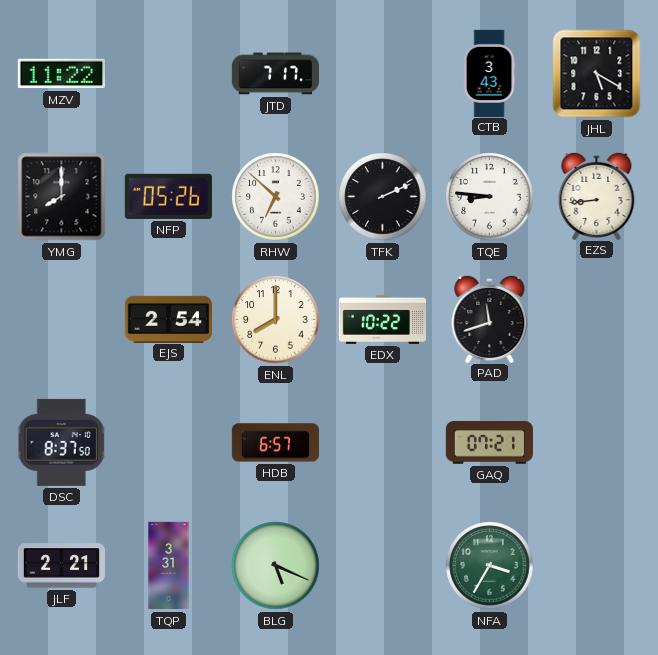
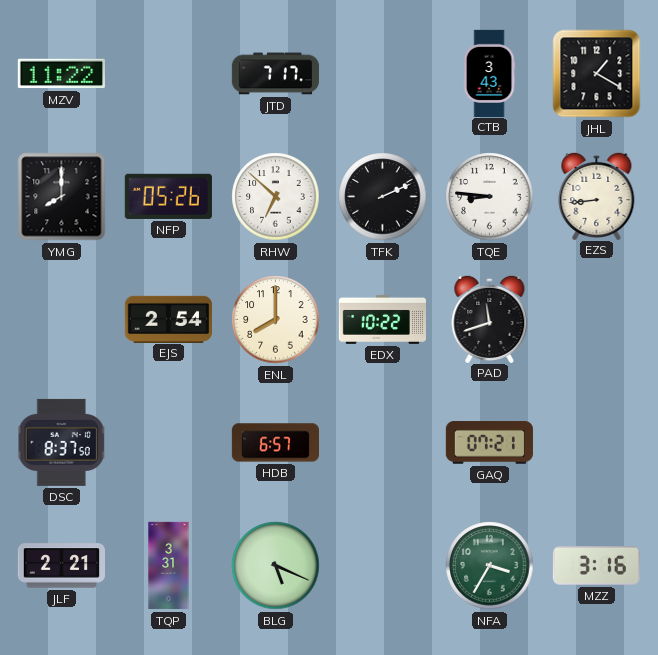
JHL: 5:20 -> 1:20
MZZ: none -> 3:16
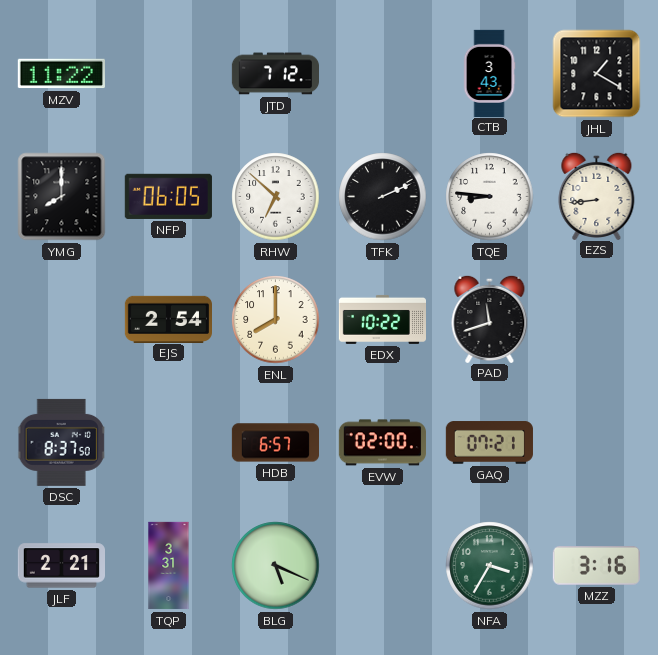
JTD: 7:17 -> 7:12
NFP: 05:26 -> 06:05
EVW: none -> 02:00
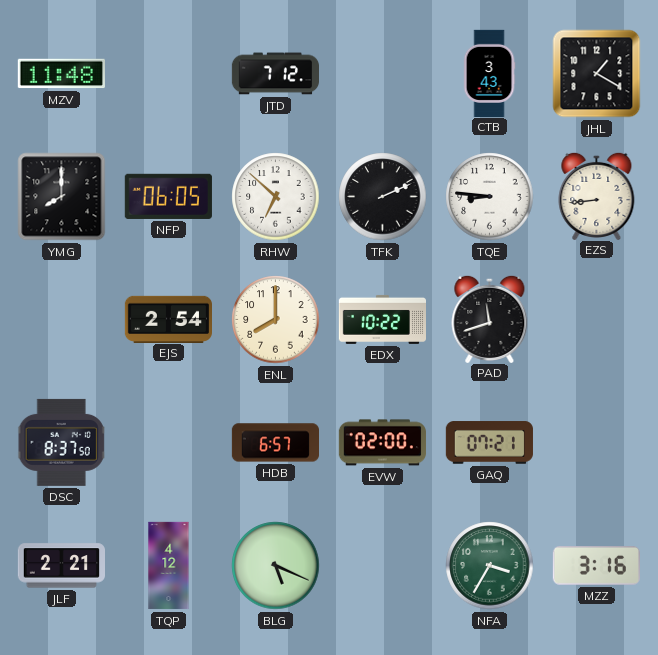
MZV: 11:22 -> 11:48
TQP: 3:31 -> 4:12
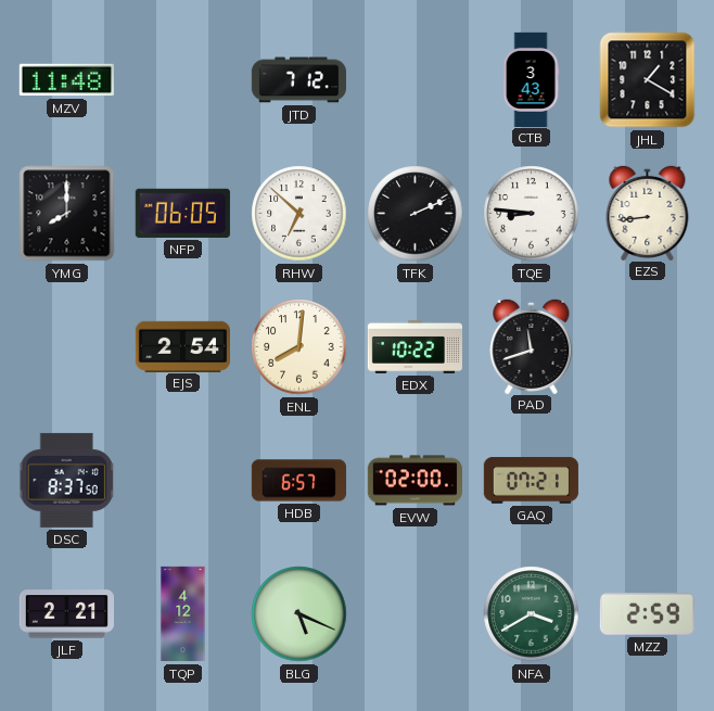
ENL: 8:00 -> 8:01
NFA: 3:35 -> 3:40
MZZ: 3:16 -> 2:59
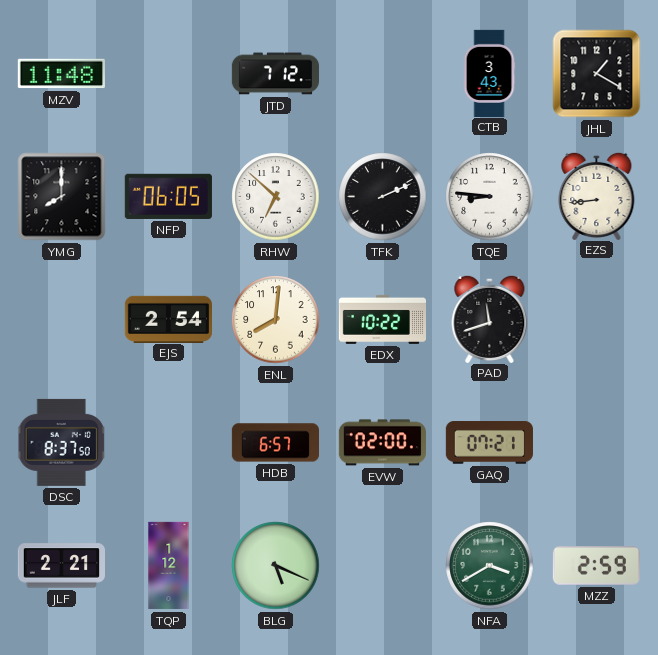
TQP: 4:12 -> 1:12
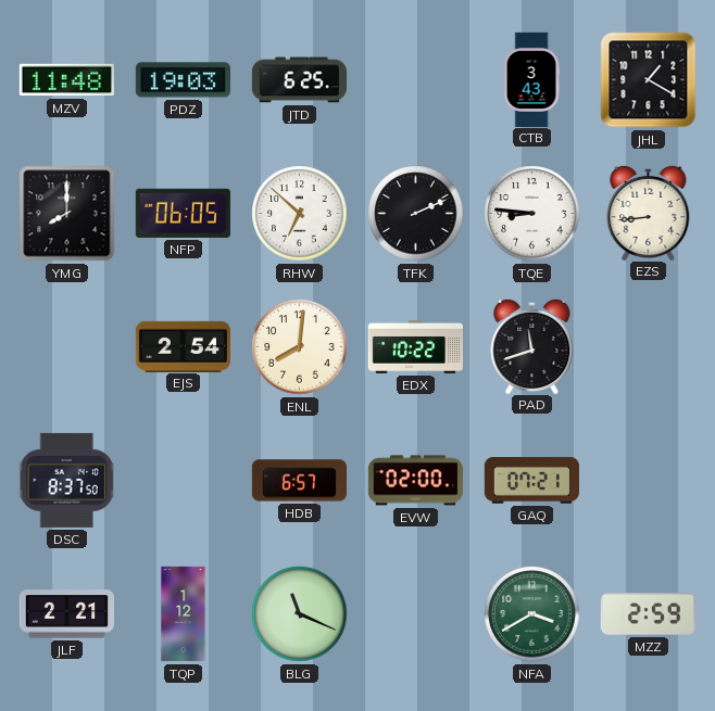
PDZ: none -> 19:03
JTD: 7:12 -> 6:25
BLG: 5:19 -> 11:19
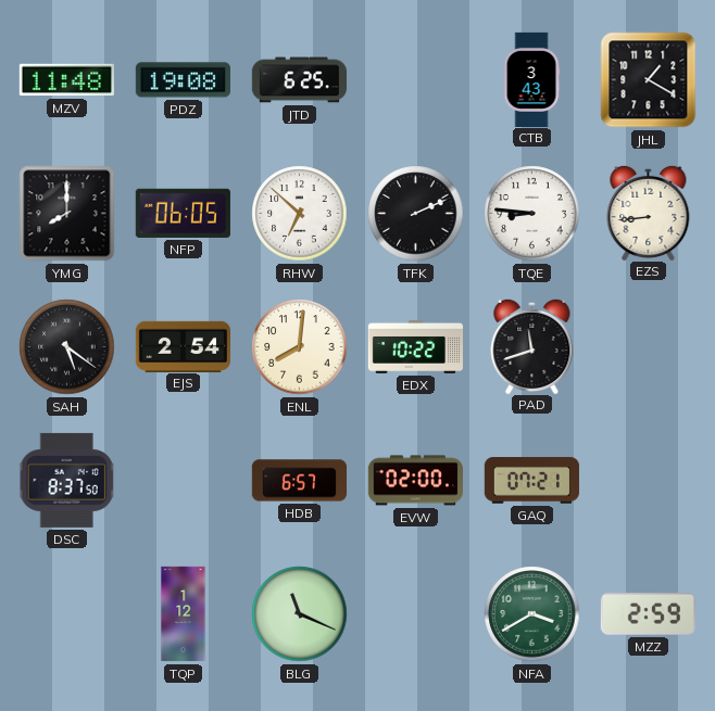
PDZ: 19:03 -> 19:08
SAH: none -> 5:21
JLF: 2:21 -> none
